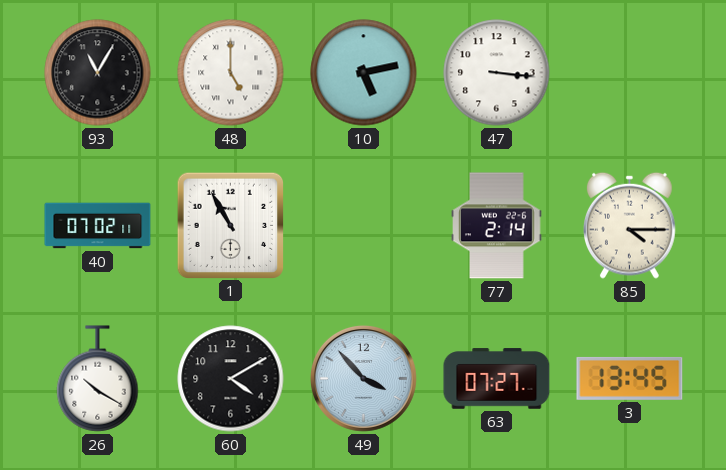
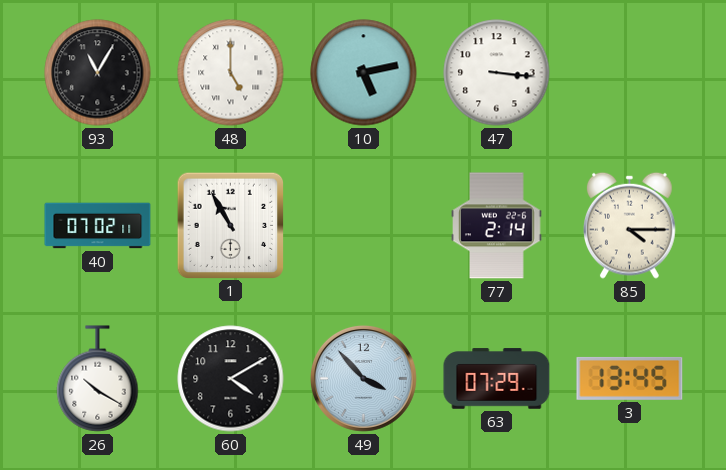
63: 07:27 -> 07:29
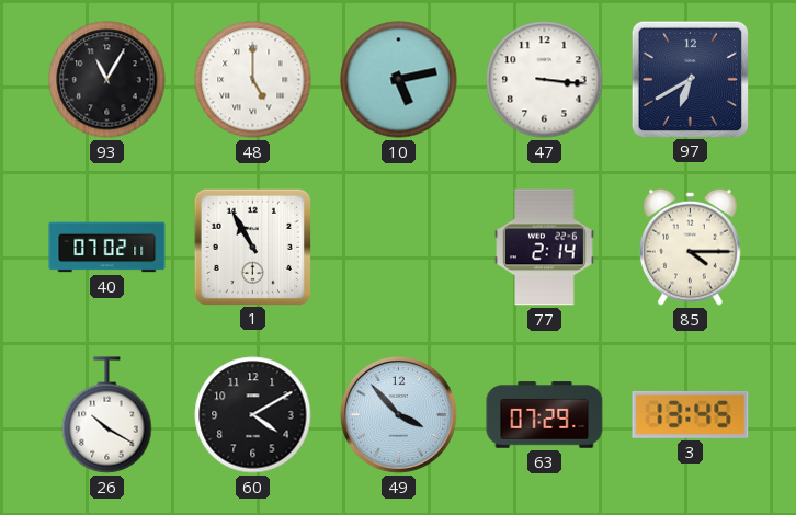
97: none -> 6:40
